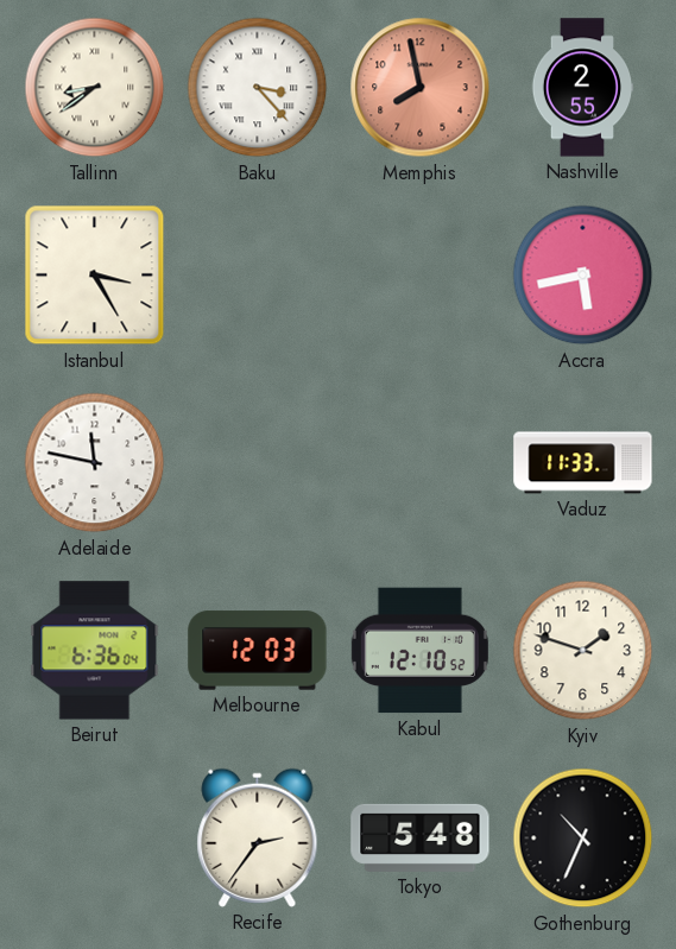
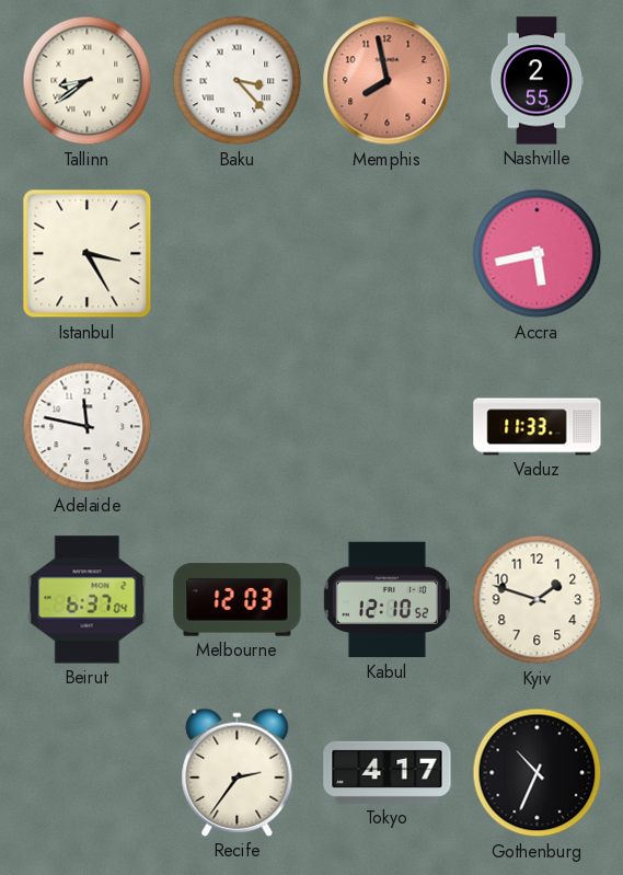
Beirut: 6:36 -> 6:37
Tokyo: 5:48 -> 4:17
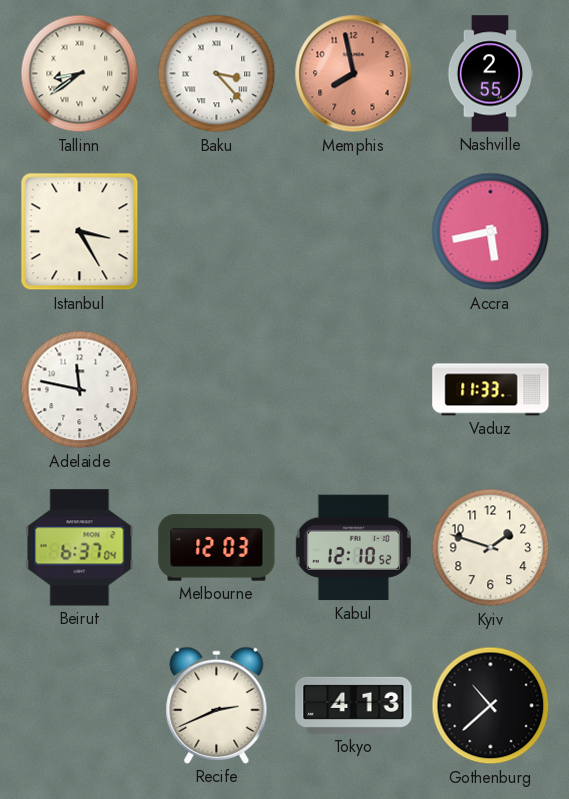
Recife: 2:36 -> 2:41
Tokyo: 4:17 -> 4:13
Gothenburg: 10:34 -> 10:38
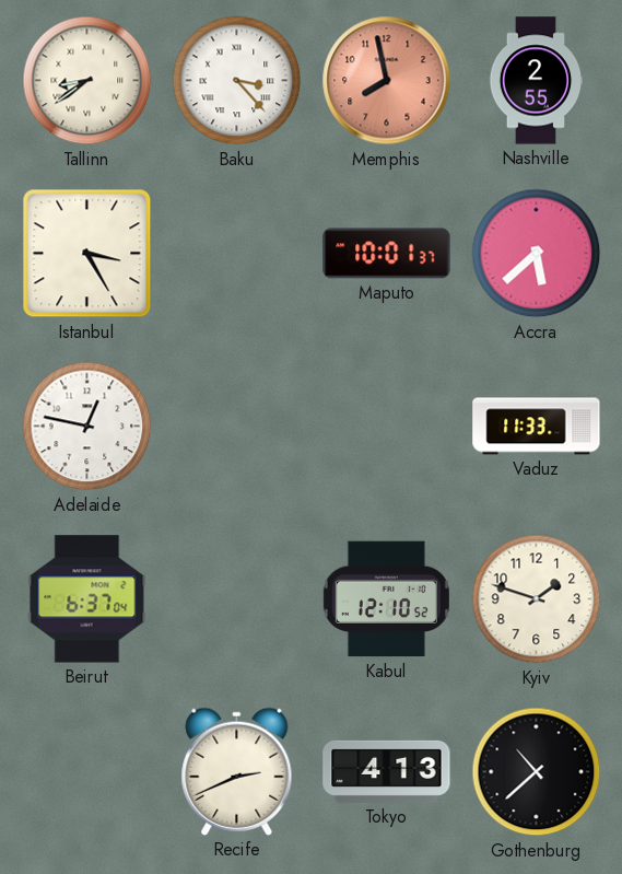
Maputo: none -> 10:01
Accra: 5:43 -> 5:38
Adelaide: 11:47 -> 12:47
Melbourne: 12:03 -> none
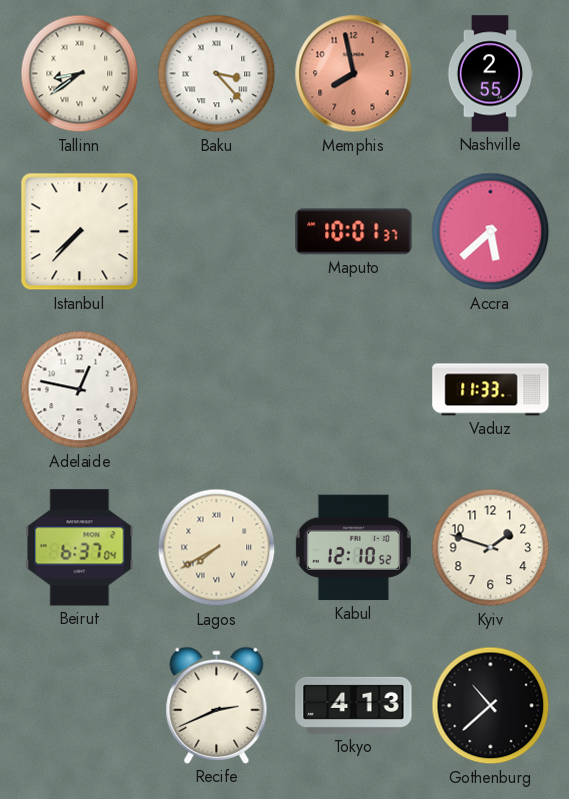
Istanbul: 3:25 -> 7:37
Lagos: none -> 7:40
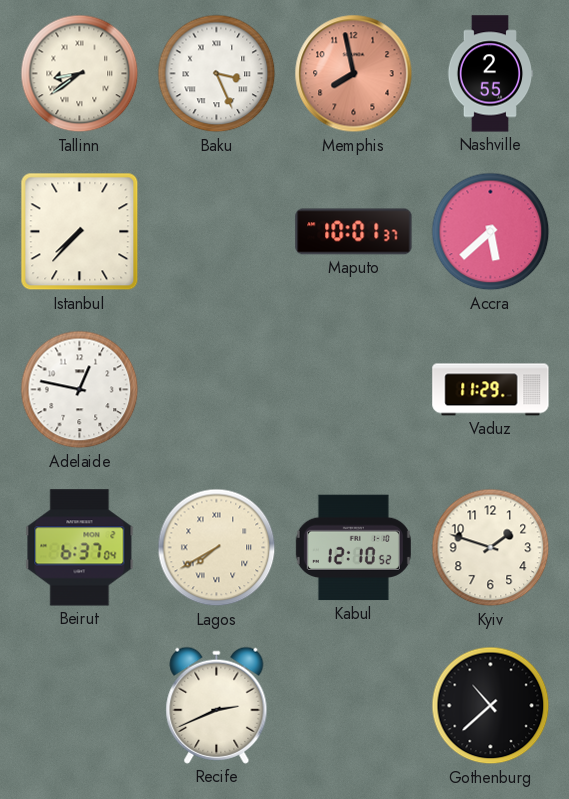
Baku: 3:23 -> 3:26
Vaduz: 11:33 -> 11:29
Tokyo: 4:13 -> none
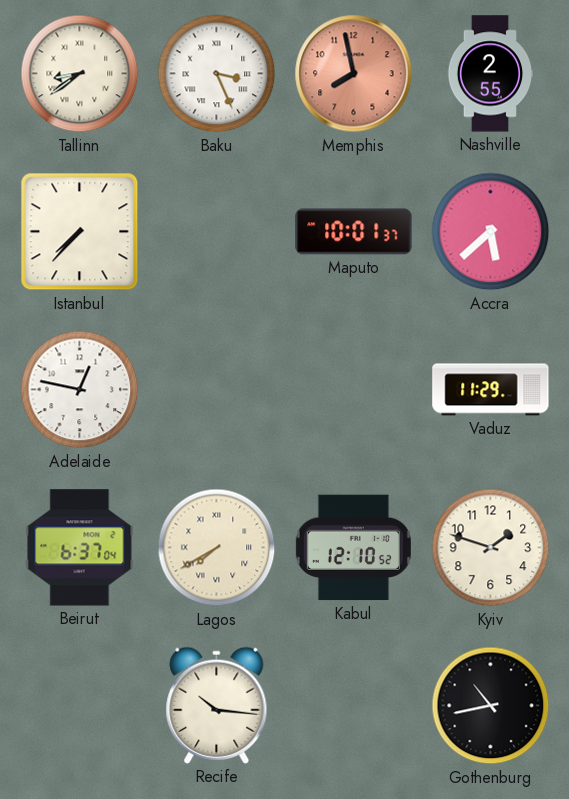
Recife: 2:41 -> 10:16
Gothenburg: 10:38 -> 10:43
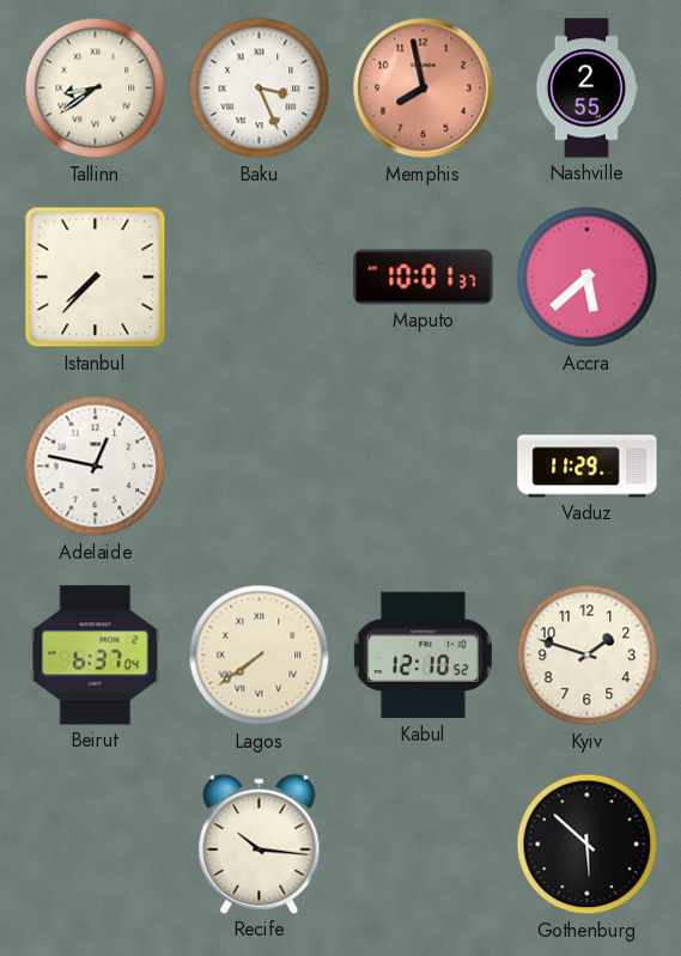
Lagos: 7:40 -> 7:39
Gothenburg: 10:43 -> 5:52
